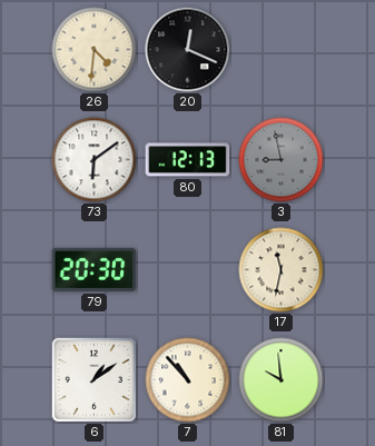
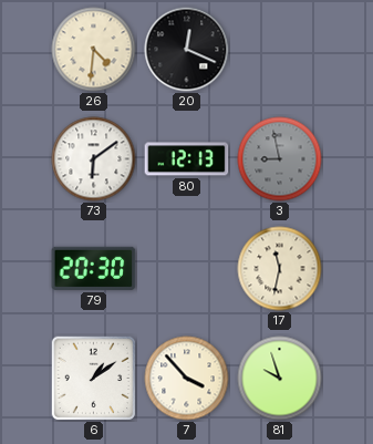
7: 10:53 -> 3:53
81: 9:59 -> 9:57
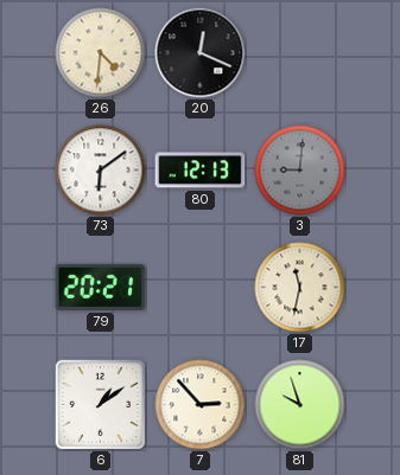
3: 8:58 -> 9:01
79: 20:30 -> 20:21
7: 3:53 -> 2:53
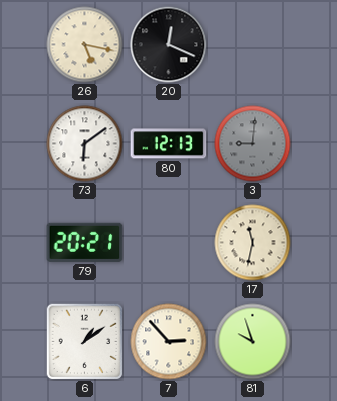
26: 4:31 -> 5:17
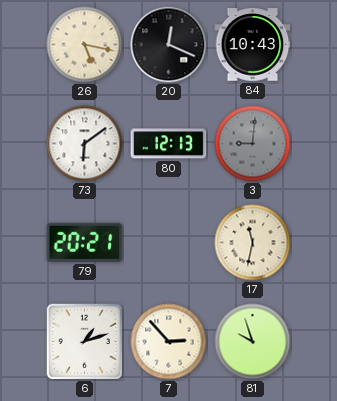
84: none -> 10:43
6: 1:09 -> 1:12
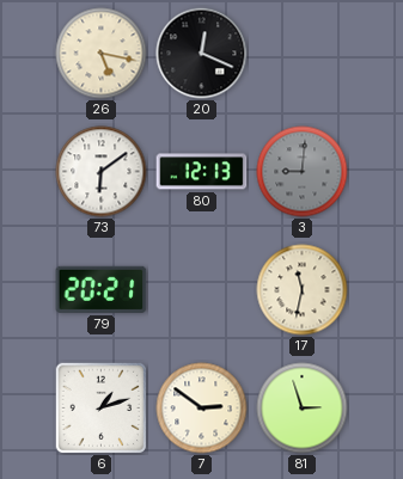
84: 10:43 -> none
7: 2:53 -> 2:51
81: 9:57 -> 2:57
